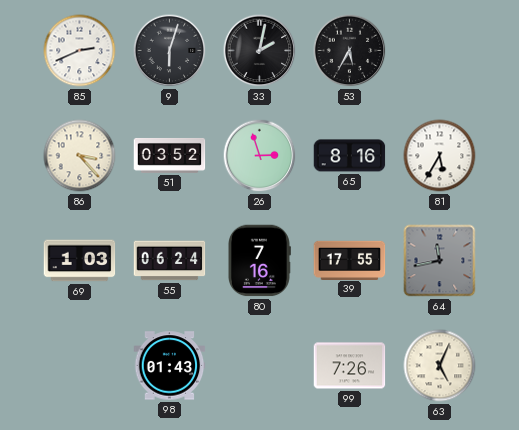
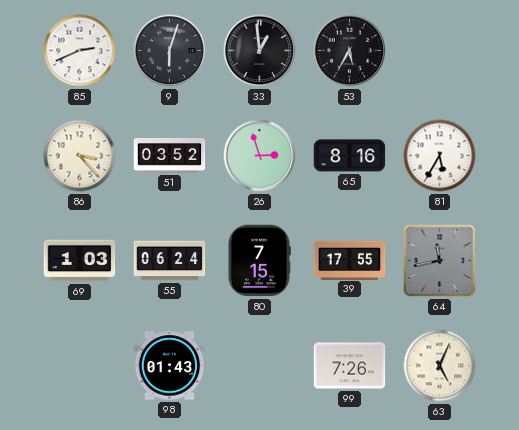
33: 2:02 -> 12:59
80: 7:16 -> 7:15
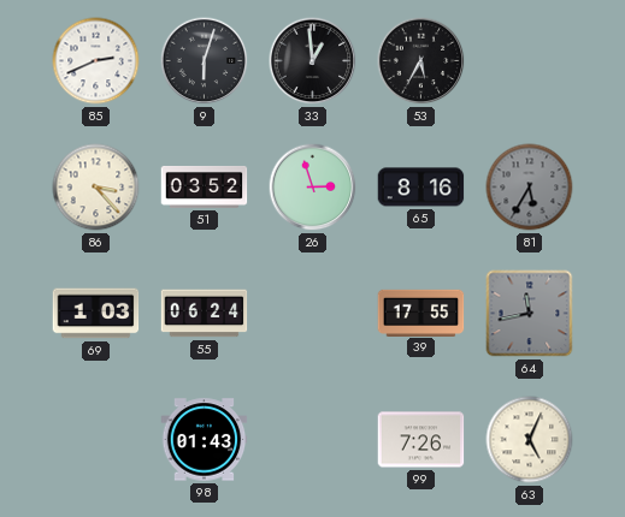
81 dial: white -> grey
80: 7:15 -> none
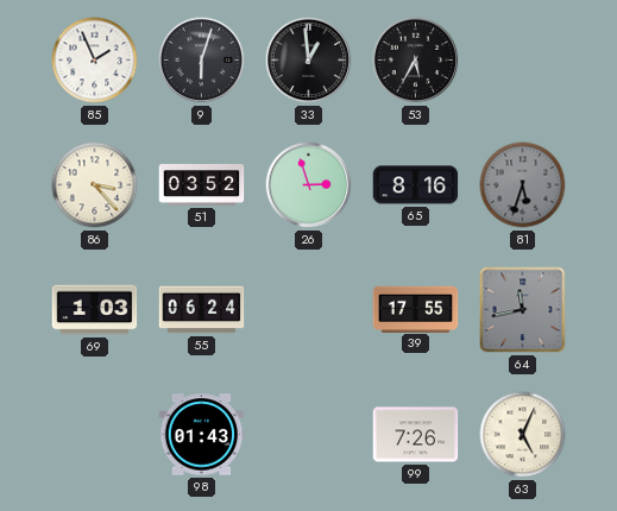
85: 2:41 -> 1:56
81: 5:35 -> 5:33
